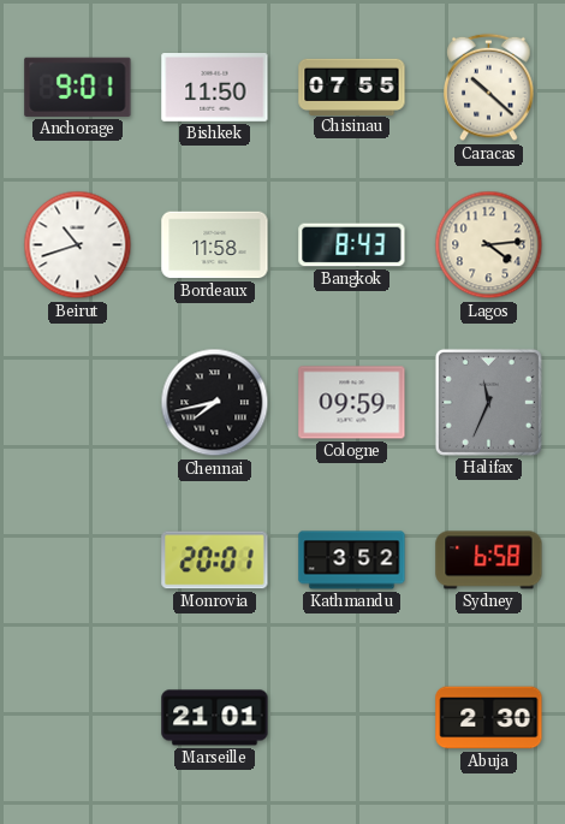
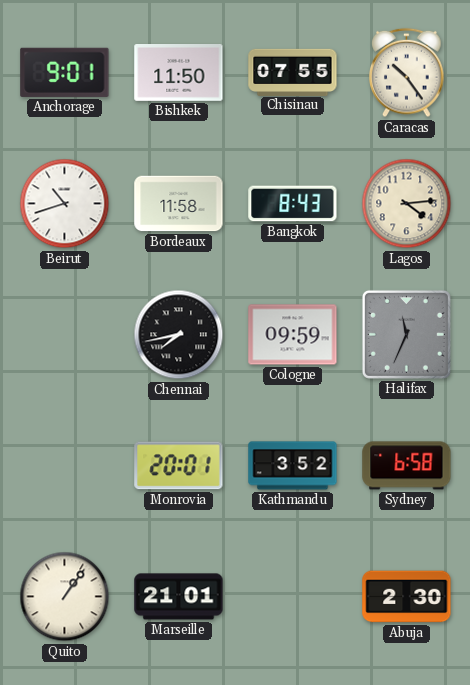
Caracas: 10:22 -> 10:24
Quito: none -> 1:06
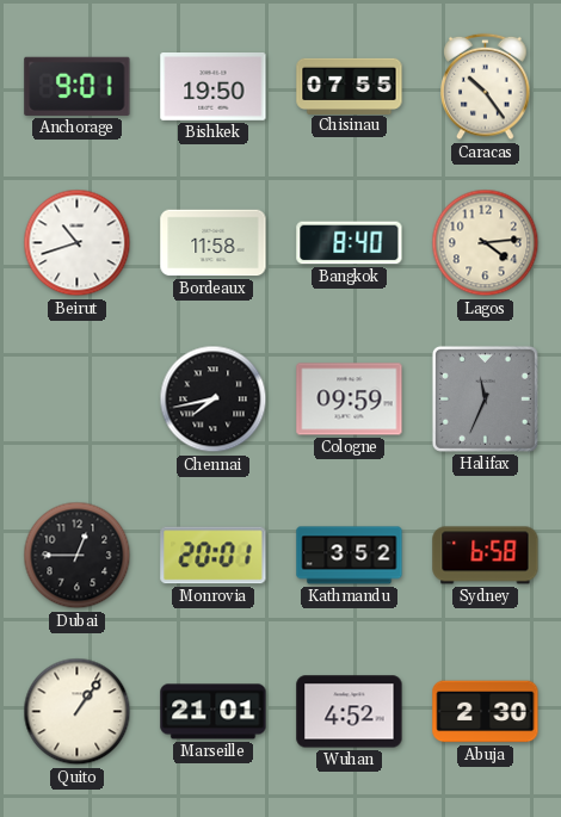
Bishkek: 11:50 -> 19:50
Bangkok: 8:43 -> 8:40
Dubai: none -> 12:45
Wuhan: none -> 4:52
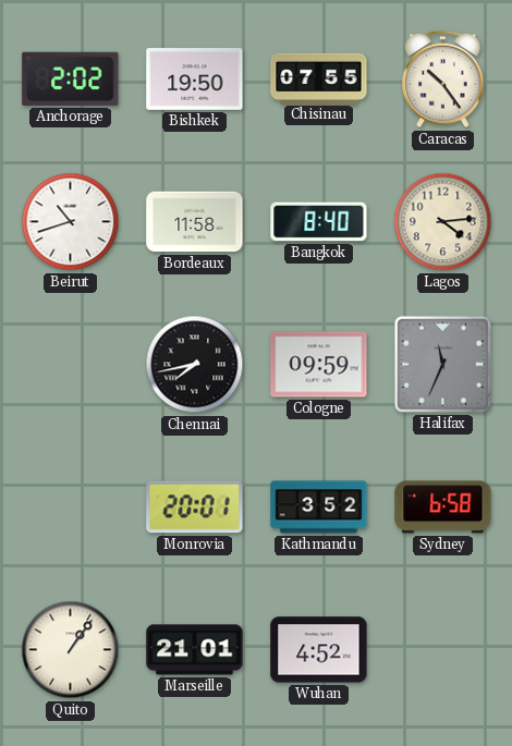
Anchorage: 9:01 -> 2:02
Dubai: 12:45 -> none
Abuja: 2:30 -> none
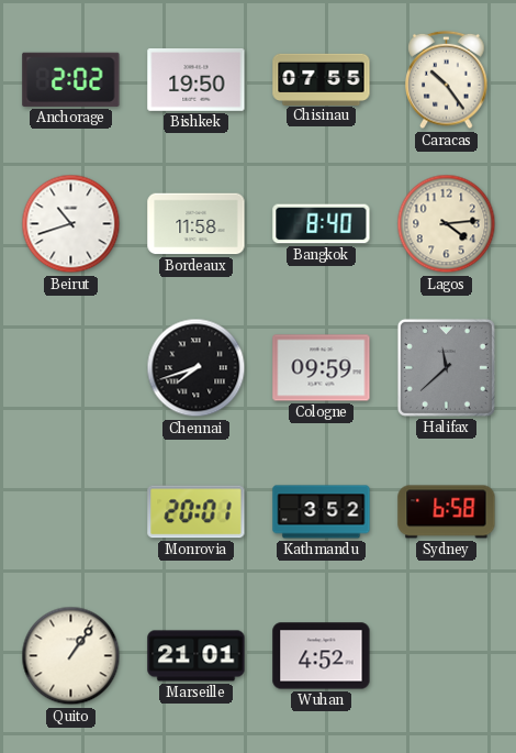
Chennai: 7:43 -> 7:42
Halifax: 11:34 -> 11:38
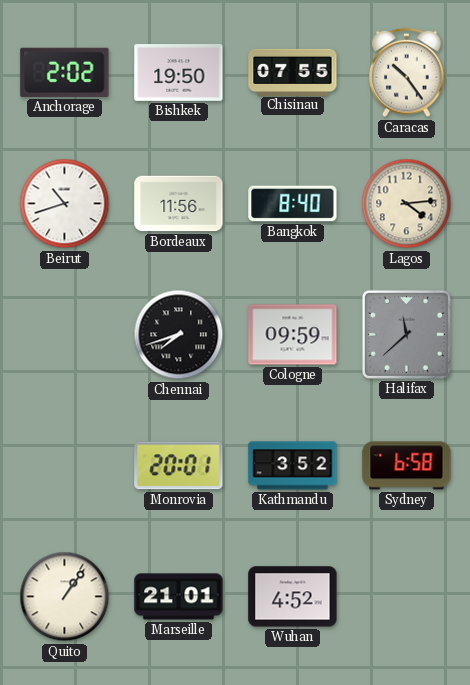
Bordeaux: 11:58 -> 11:56
